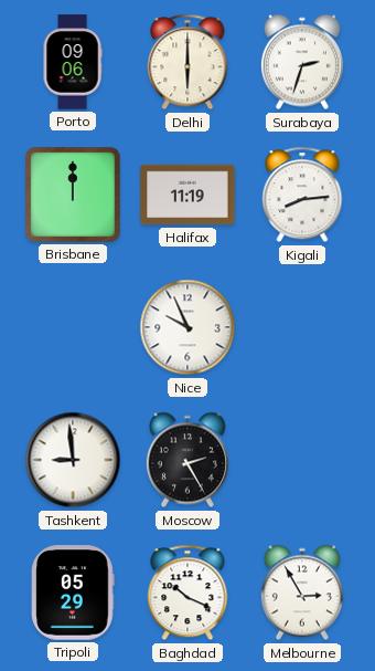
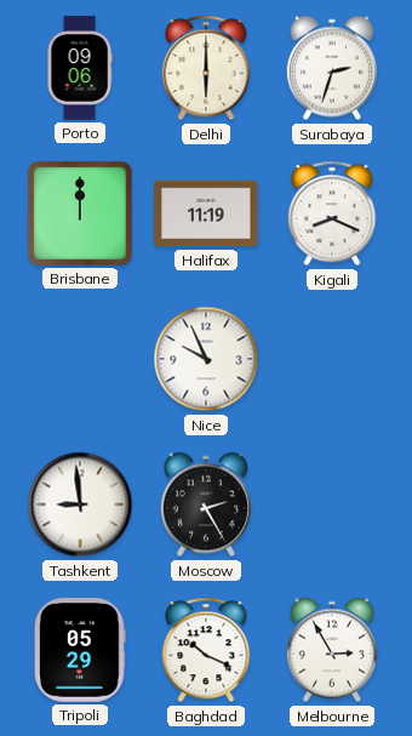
Kigali: 8:14 -> 8:19
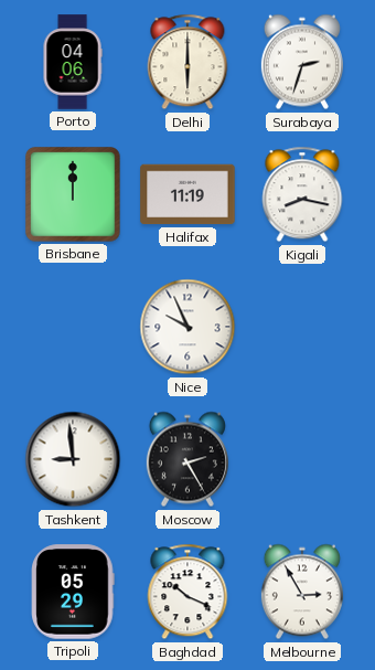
Porto: 09:06 -> 04:06
Kigali: 8:19 -> 8:17
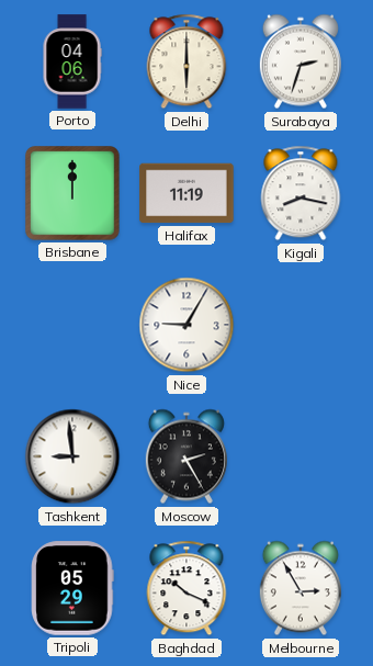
Nice: 9:56 -> 9:05
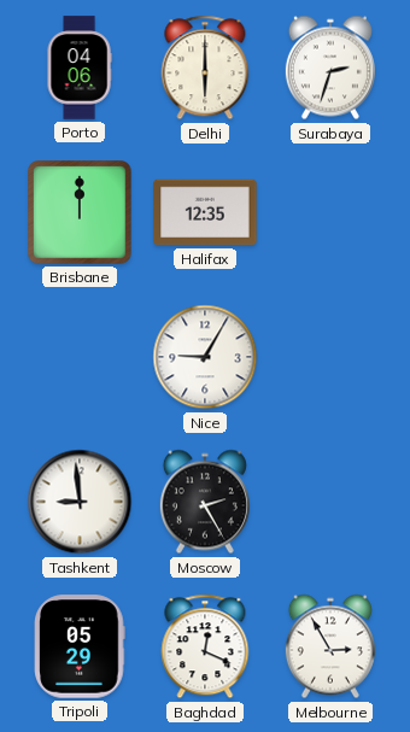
Halifax: 11:19 -> 12:35
Kigali: 8:17 -> none
Baghdad: 10:19 -> 12:19
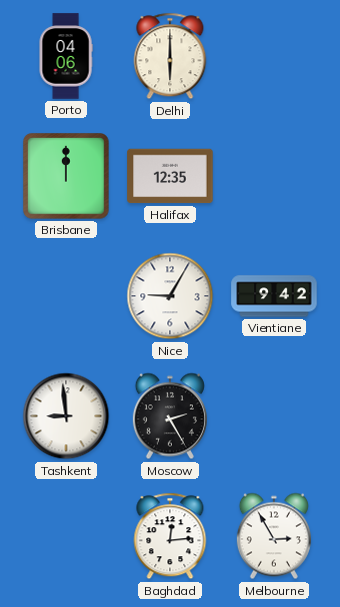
Surabaya: 2:33 -> none
Vientiane: none -> 9:42
Tripoli: 05:29 -> none
Baghdad: 12:19 -> 12:14
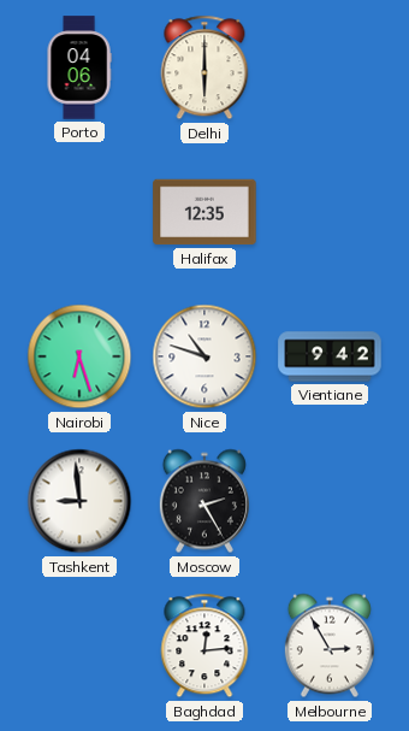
Brisbane: 12:00 -> none
Nairobi: none -> 6:27
Nice: 9:05 -> 10:48
